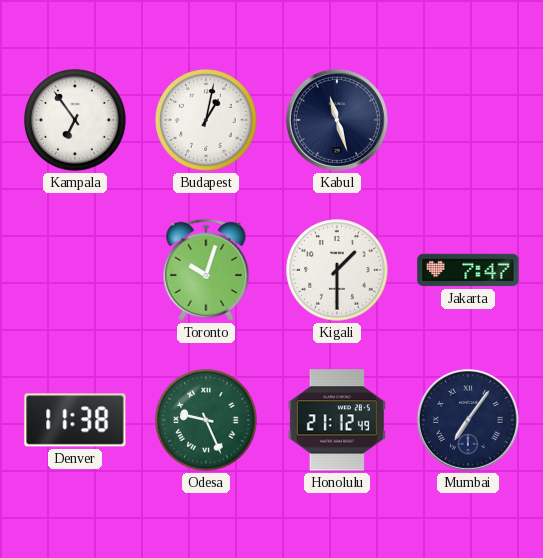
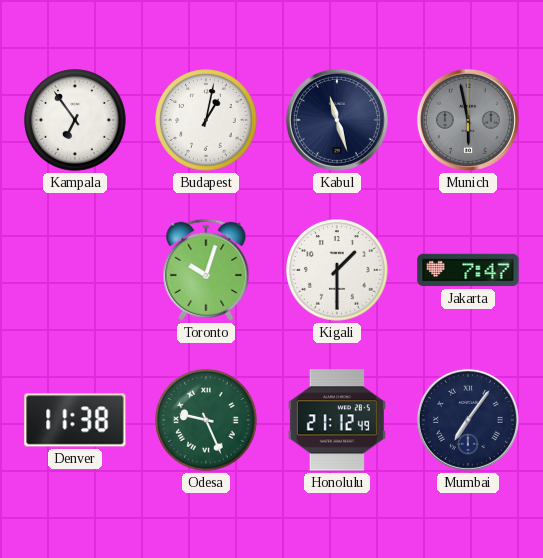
Munich: none -> 5:58
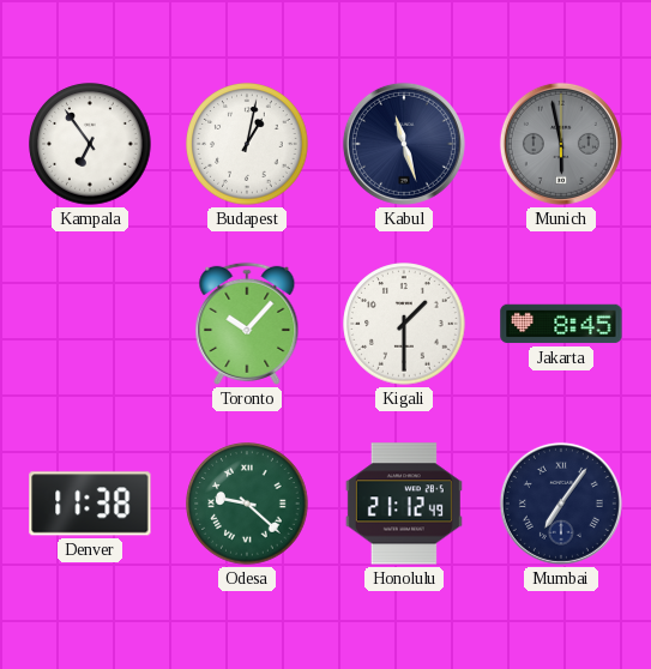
Toronto: 10:03 -> 10:07
Jakarta: 7:47 -> 8:45
Odesa: 9:26 -> 9:22
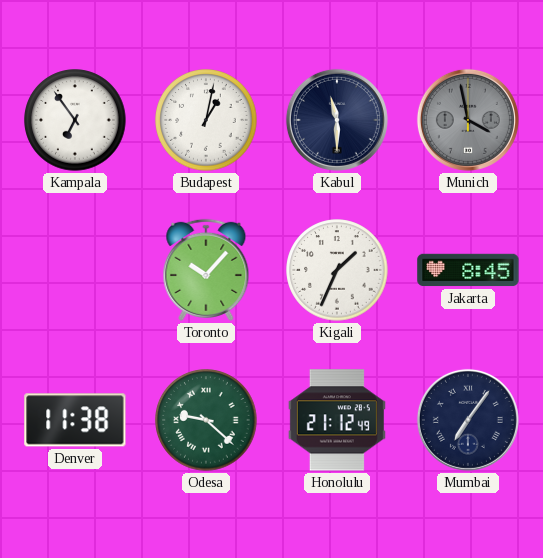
Kabul: 11:27 -> 11:30
Munich: 5:58 -> 3:58
Kigali: 1:30 -> 1:34
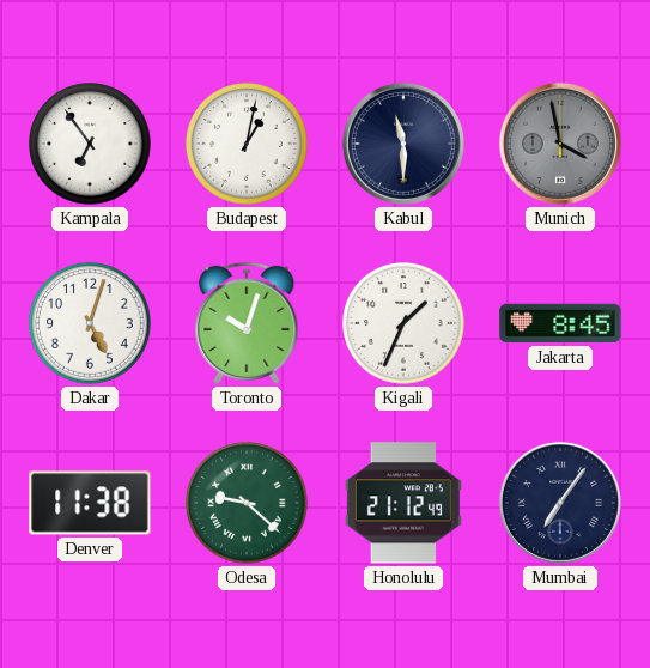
Dakar: none -> 5:03
Toronto: 10:07 -> 10:03
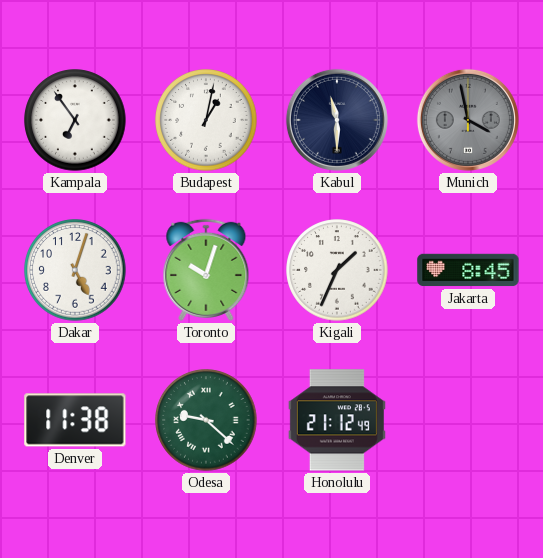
Mumbai: 7:06 -> none
